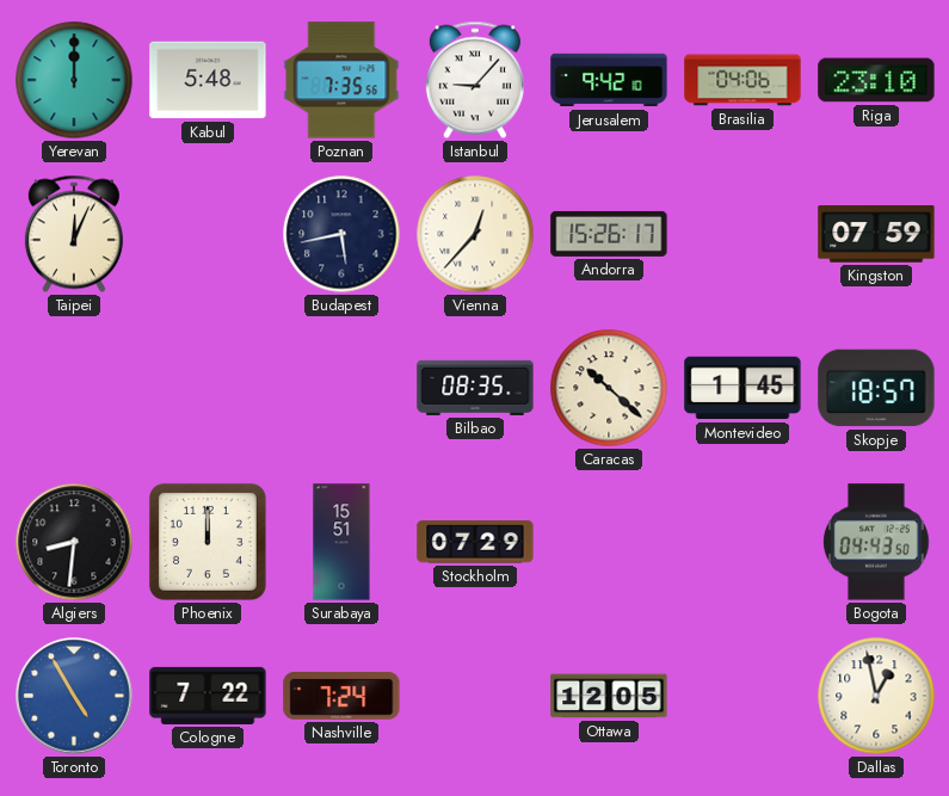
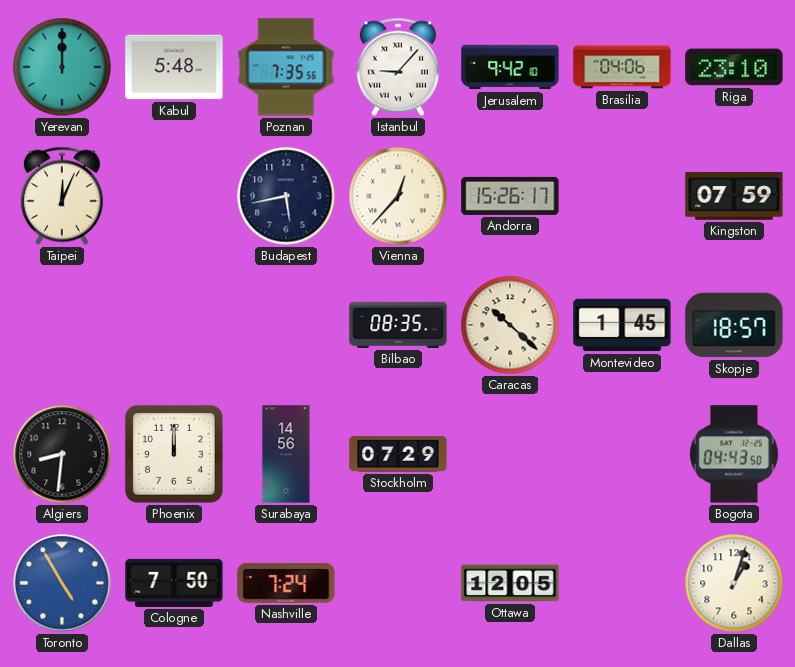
Surabaya: 15:51 -> 14:56
Cologne: 7:22 -> 7:50
Dallas: 12:58 -> 1:03
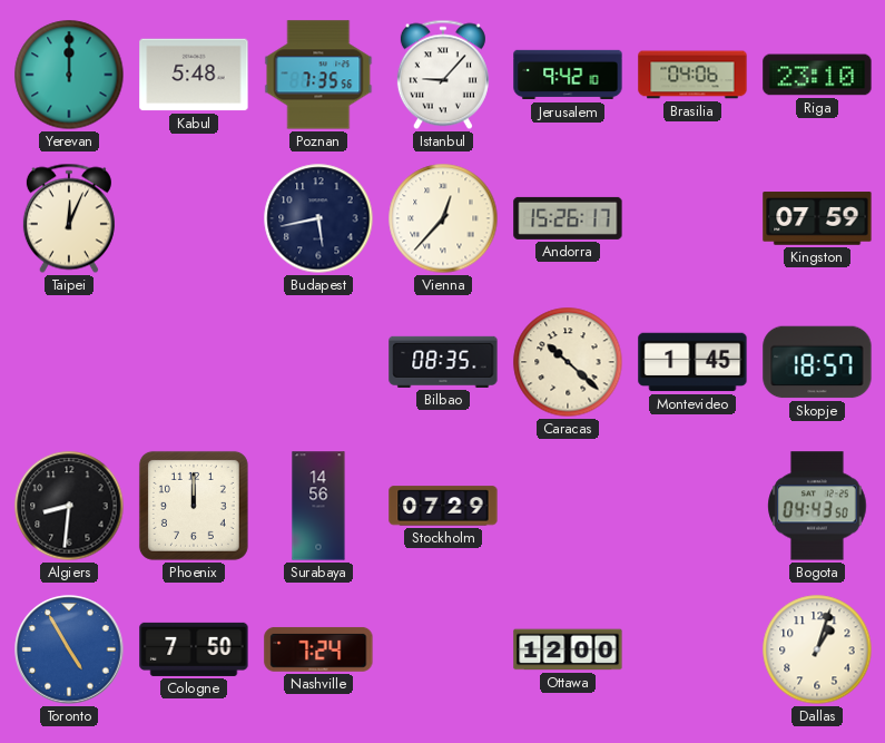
Ottawa: 12:05 -> 12:00
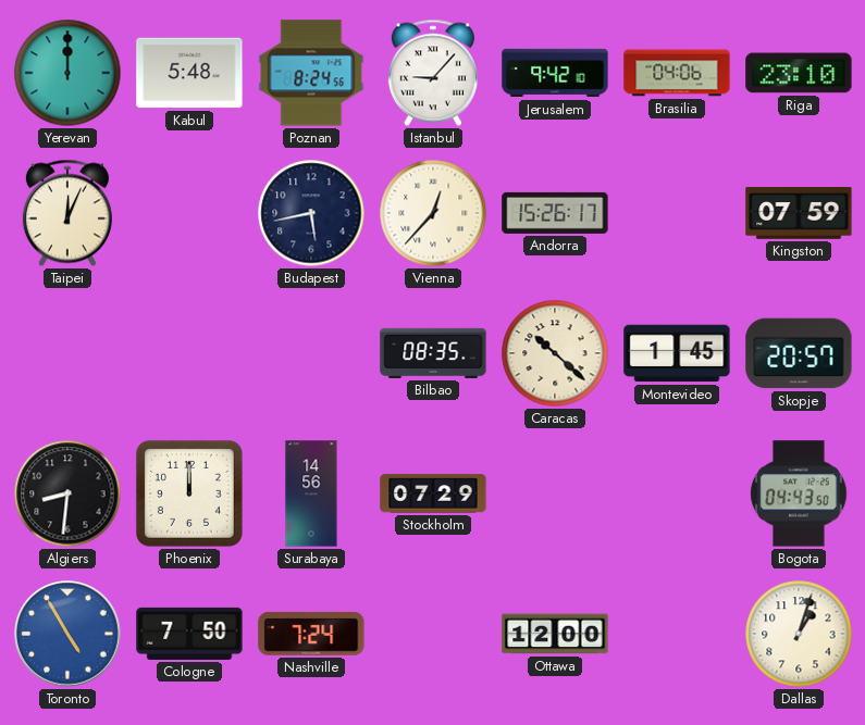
Poznan: 7:35 -> 8:24
Skopje: 18:57 -> 20:57
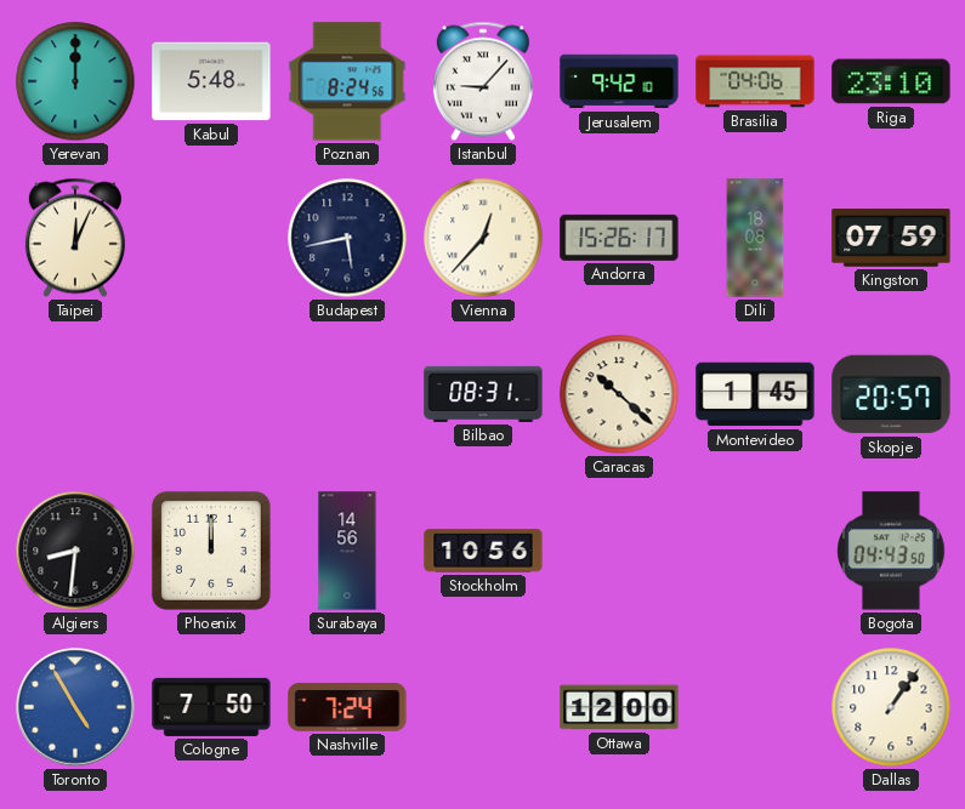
Dili: none -> 18:08
Bilbao: 08:35 -> 08:31
Stockholm: 07:29 -> 10:56
Dallas: 1:03 -> 1:06
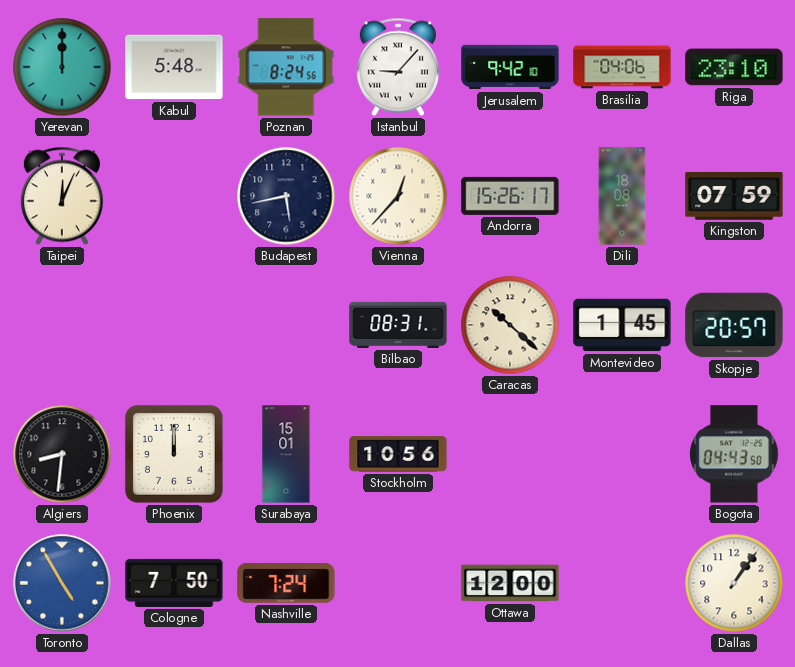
Surabaya: 14:56 -> 15:01
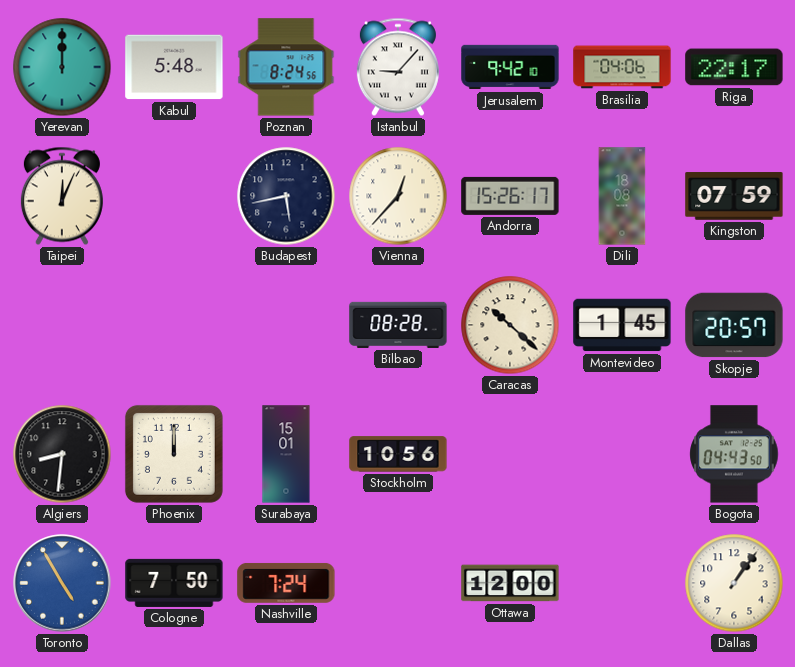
Riga: 23:10 -> 22:17
Bilbao: 08:31 -> 08:28
